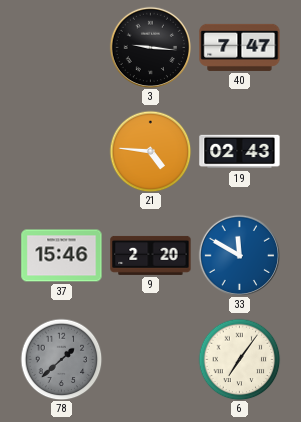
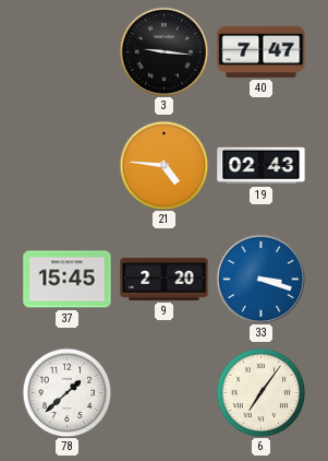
37: 15:46 -> 15:45
33: 11:50 -> 3:18
78 dial: grey -> white
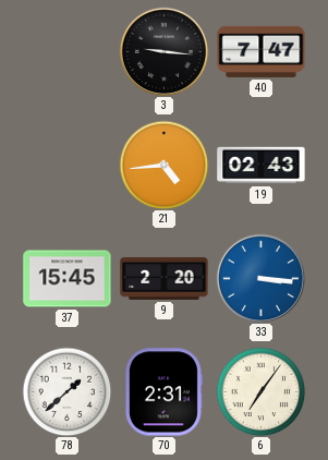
21: 4:46 -> 4:44
33: 3:18 -> 3:16
70: none -> 2:31
